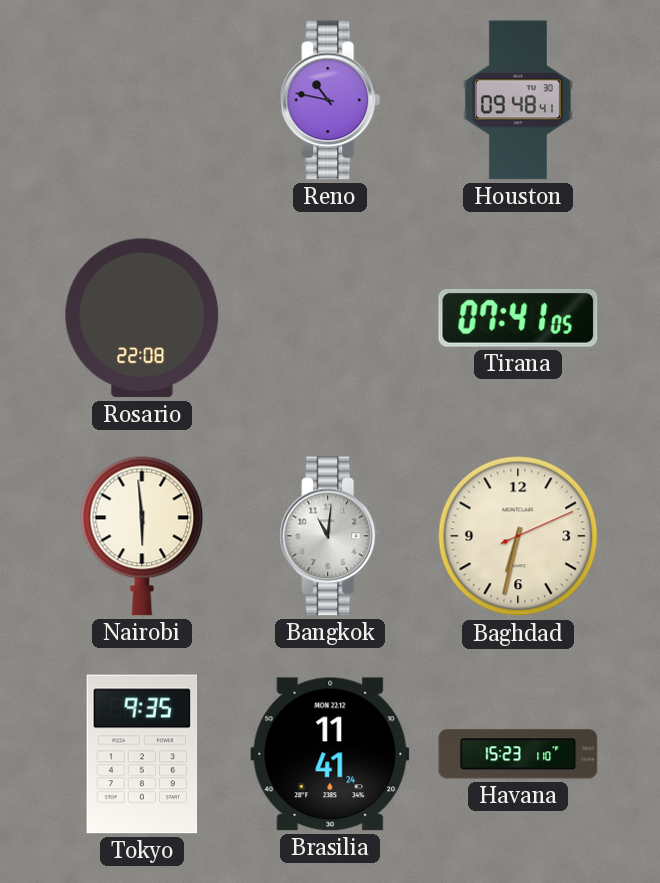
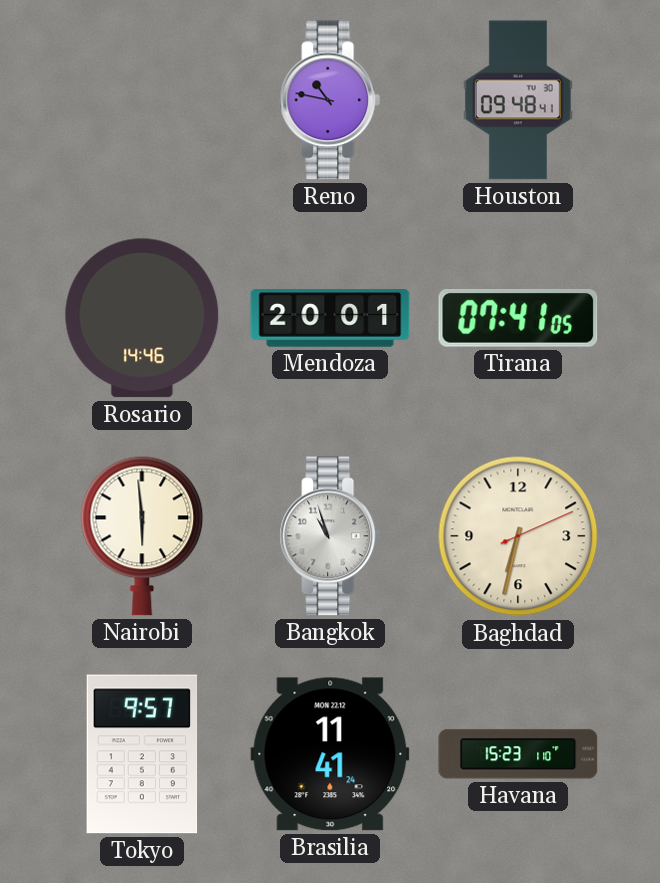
Rosario: 22:08 -> 14:46
Mendoza: none -> 20:01
Bangkok: 11:01 -> 10:57
Tokyo: 9:35 -> 9:57
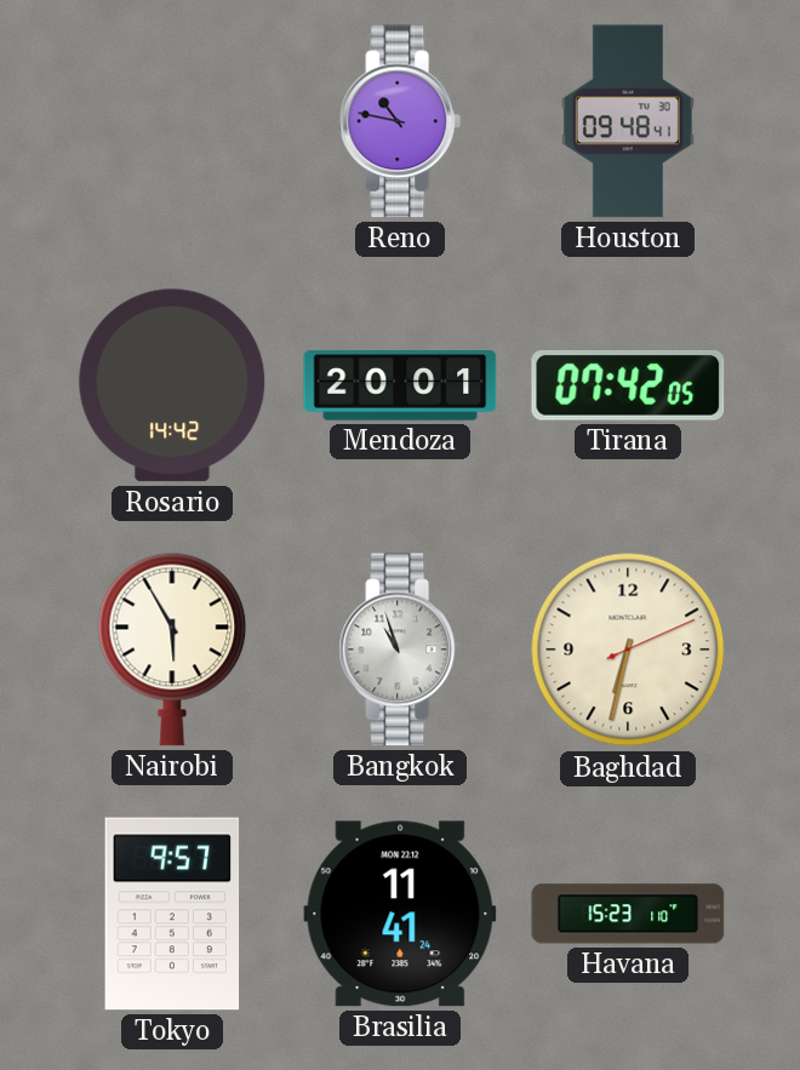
Rosario: 14:46 -> 14:42
Tirana: 07:41 -> 07:42
Nairobi: 5:59 -> 5:55
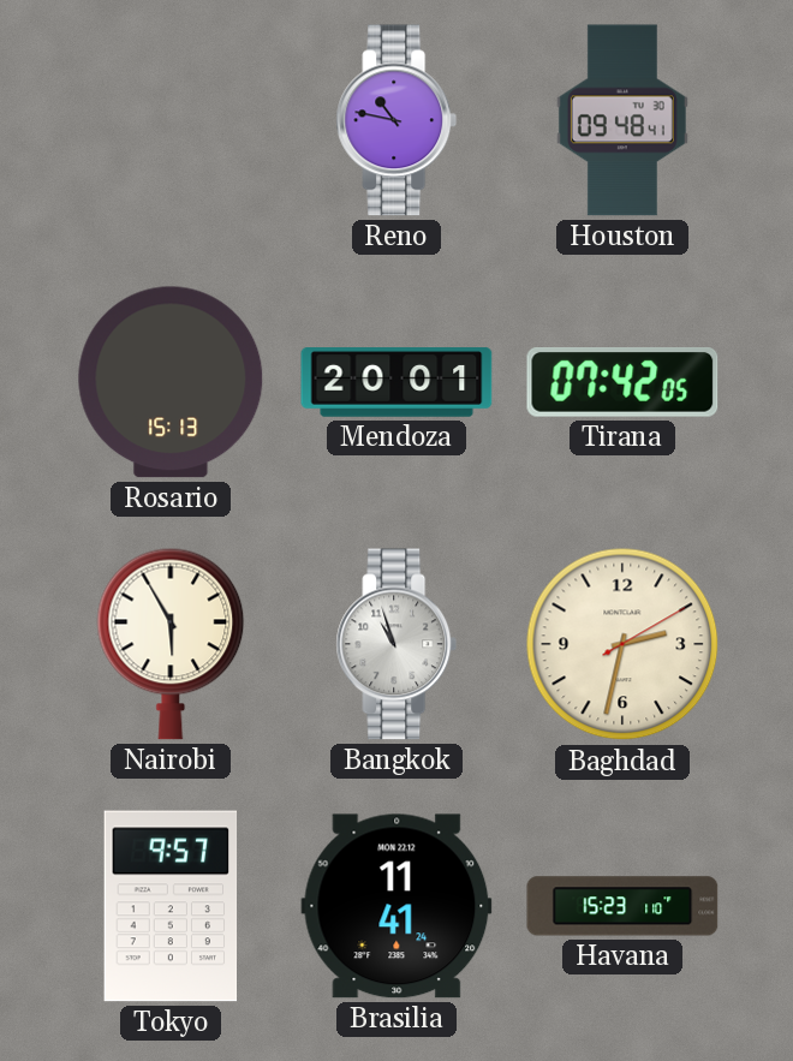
Rosario: 14:42 -> 15:13
Baghdad: 6:32 -> 2:32
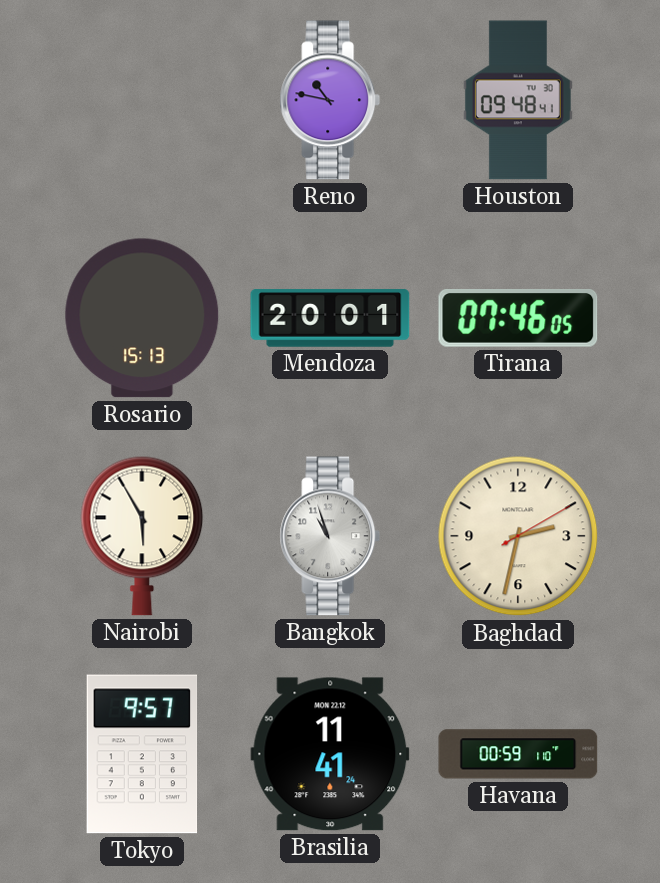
Tirana: 07:42 -> 07:46
Havana: 15:23 -> 00:59
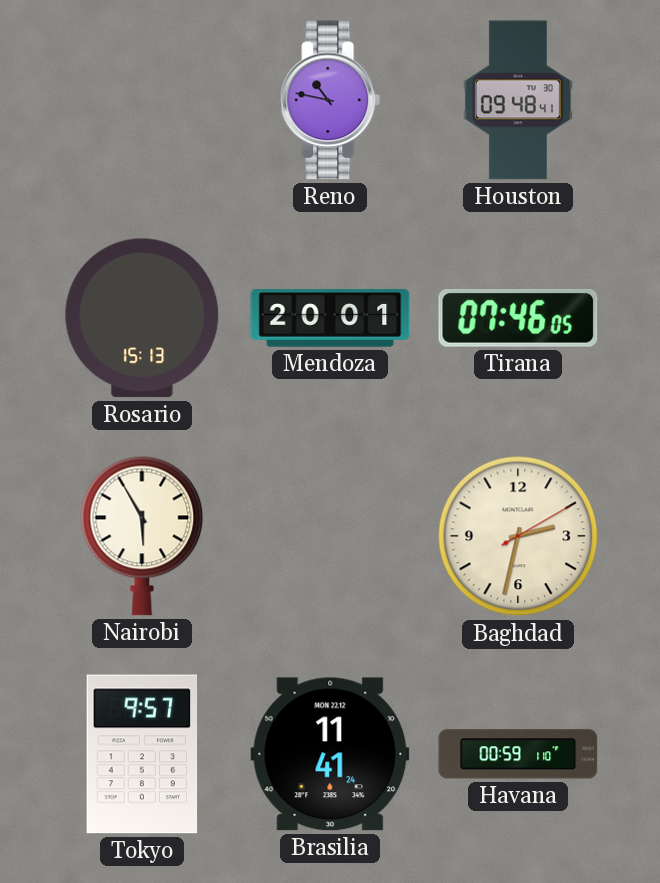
Bangkok: 10:57 -> none
